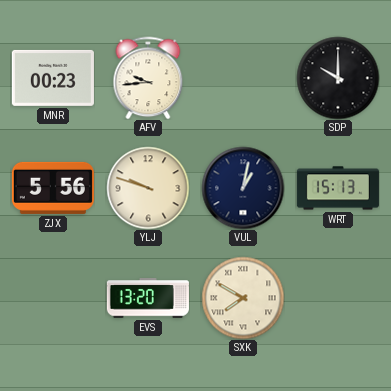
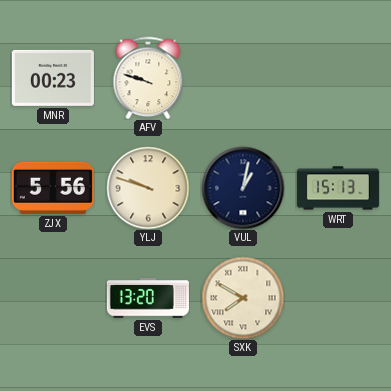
AFV: 9:44 -> 9:48
SDP: 10:00 -> none
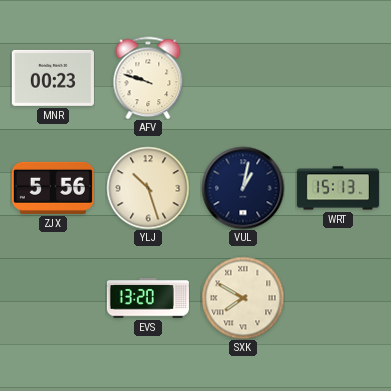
YLJ: 9:48 -> 10:27
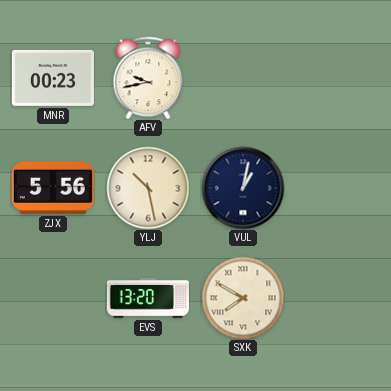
AFV: 9:48 -> 9:43
YLJ: 10:27 -> 10:28
WRT: 15:13 -> none
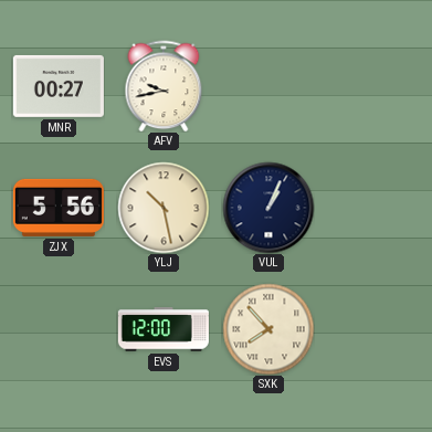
MNR: 00:23 -> 00:27
VUL: 1:02 -> 1:04
EVS: 13:20 -> 12:00
SXK: 7:50 -> 7:53
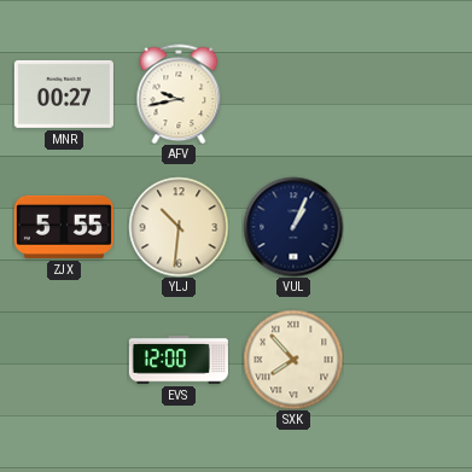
ZJX: 5:56 -> 5:55
YLJ: 10:28 -> 10:31
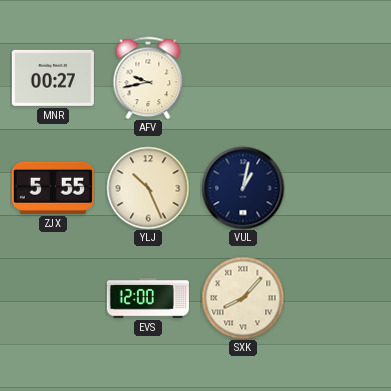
YLJ: 10:31 -> 10:26
VUL: 1:04 -> 1:02
SXK: 7:53 -> 8:07
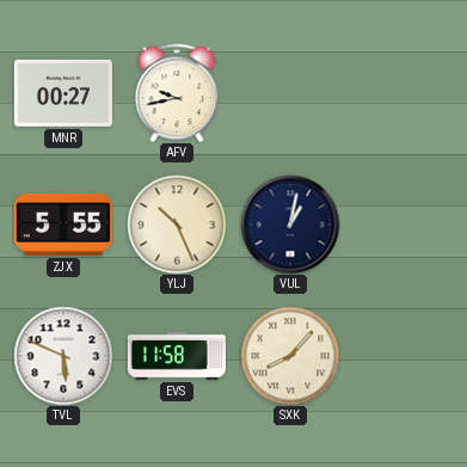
TVL: none -> 5:49
EVS: 12:00 -> 11:58
